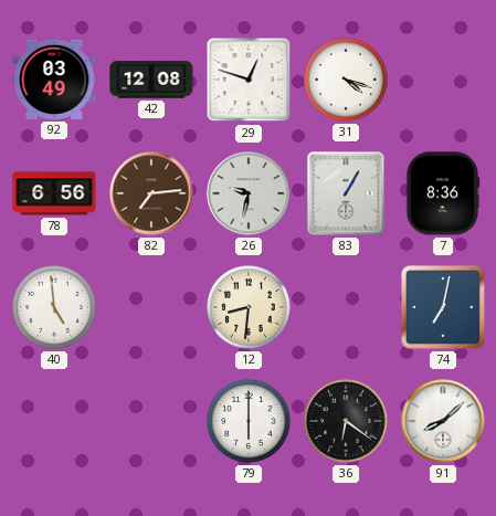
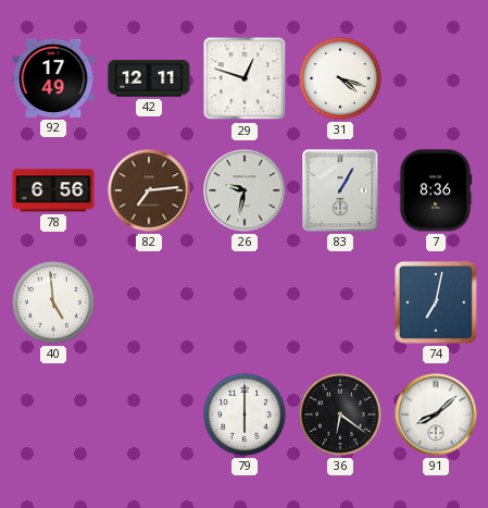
92: 03:49 -> 17:49
42: 12:08 -> 12:11
12: 8:31 -> none
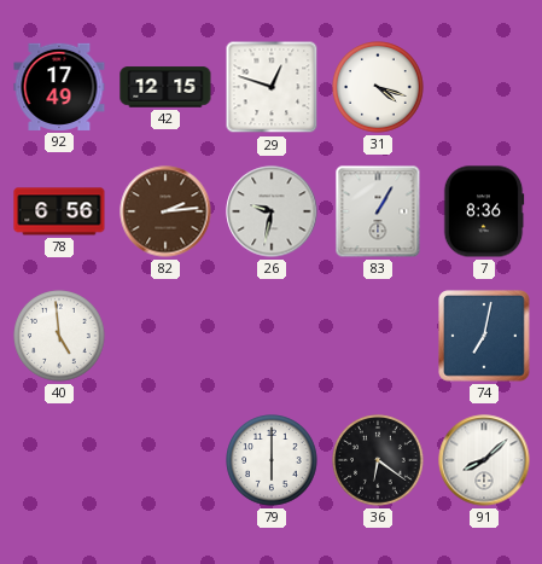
42: 12:11 -> 12:15
82: 7:14 -> 2:14
